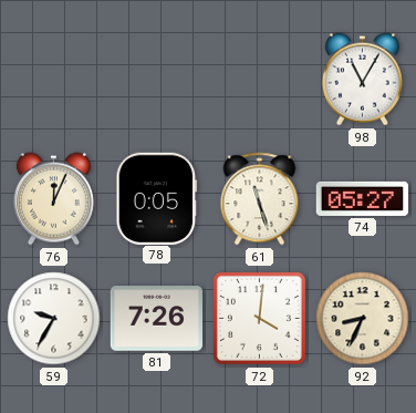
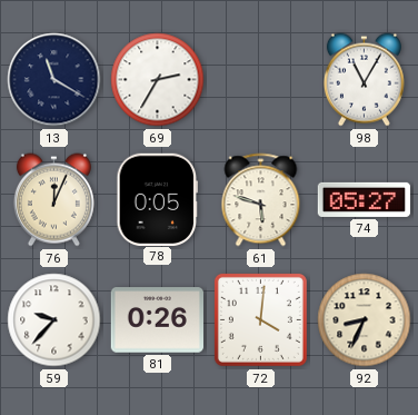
13: none -> 11:20
69: none -> 2:35
61: 11:27 -> 5:48
59: 9:35 -> 9:37
81: 7:26 -> 0:26
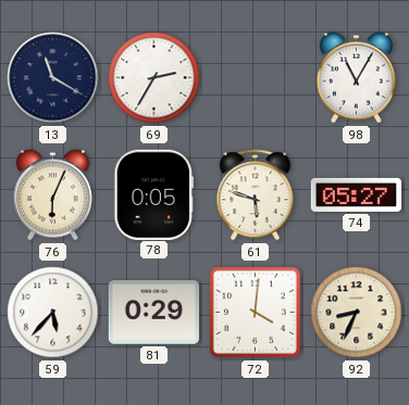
76: 12:04 -> 6:04
59: 9:37 -> 5:37
81: 0:26 -> 0:29
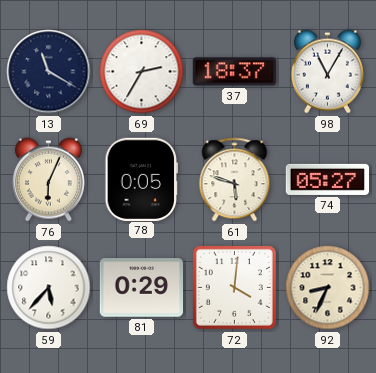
37: none -> 18:37
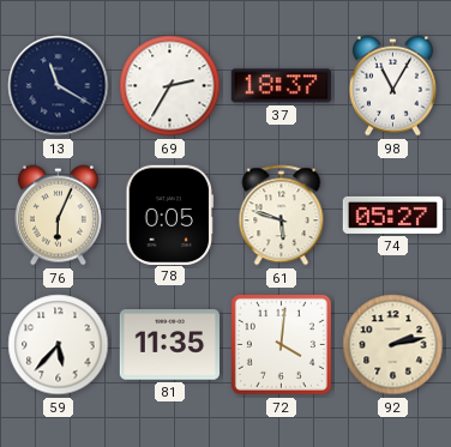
81: 0:29 -> 11:35
92: 8:34 -> 2:13
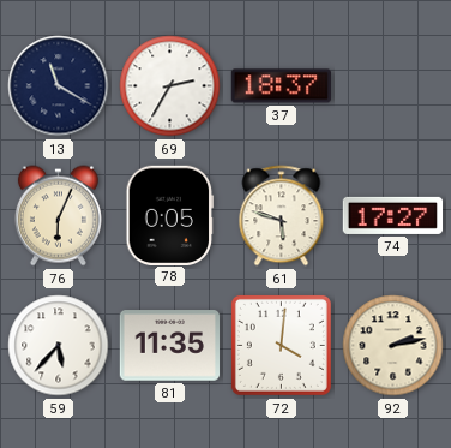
98: 11:05 -> none
74: 05:27 -> 17:27
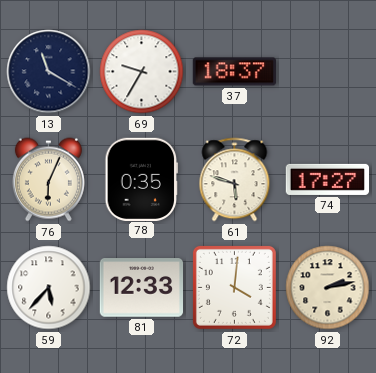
69: 2:35 -> 9:35
78: 0:05 -> 0:35
81: 11:35 -> 12:33
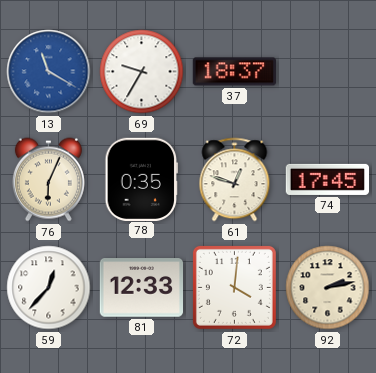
13 dial: navy -> blue
61: 5:48 -> 12:48
74: 17:27 -> 17:45
59: 5:37 -> 12:37
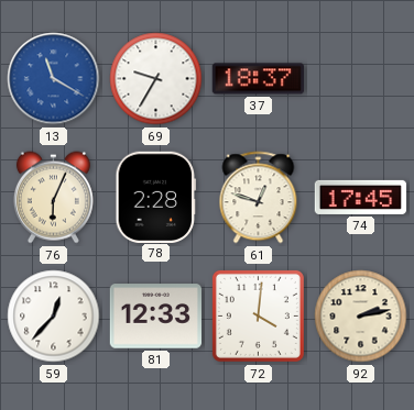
78: 0:35 -> 2:28
